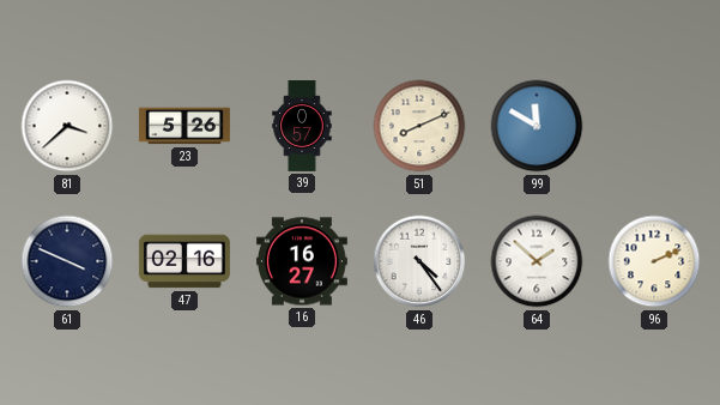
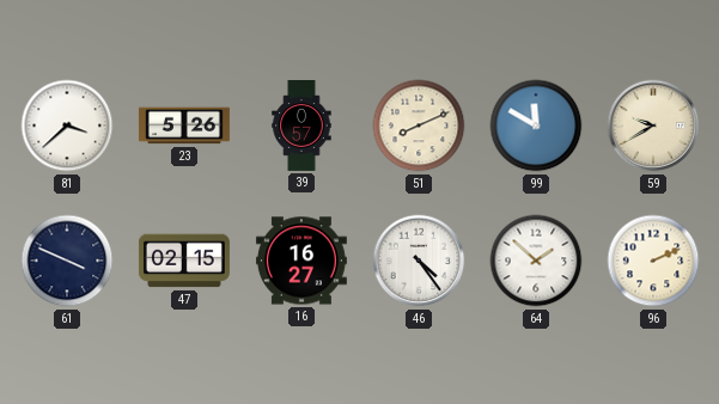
59: none -> 9:40
47: 02:16 -> 02:15
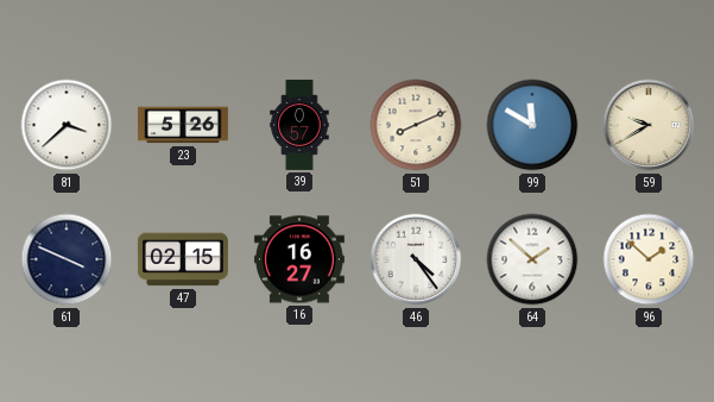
96: 2:11 -> 1:52
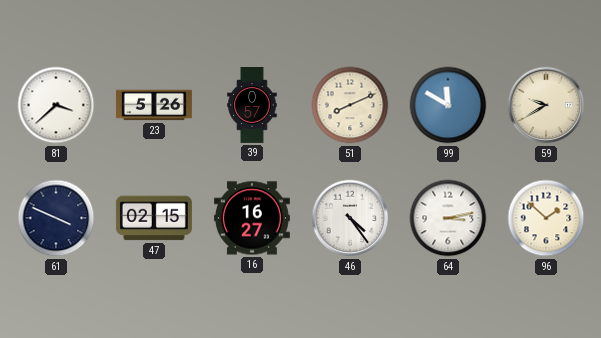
64: 1:52 -> 3:13
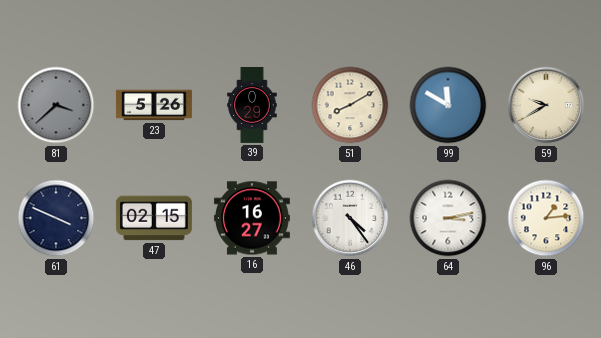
81 dial: white -> grey
39: 0:57 -> 0:29
51: 8:11 -> 8:10
96: 1:52 -> 1:14
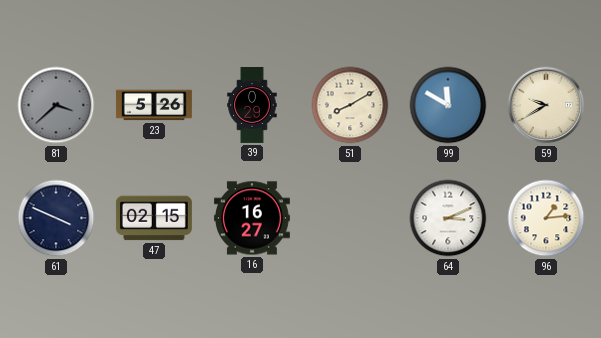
46: 4:24 -> none
64: 3:13 -> 3:11
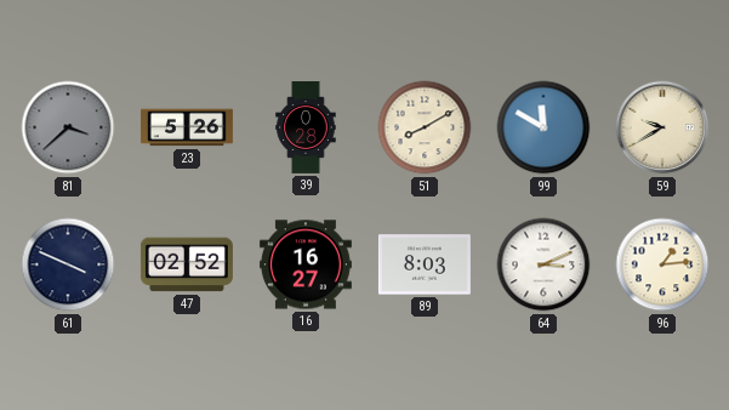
39: 0:29 -> 0:28
47: 02:15 -> 02:52
89: none -> 8:03
